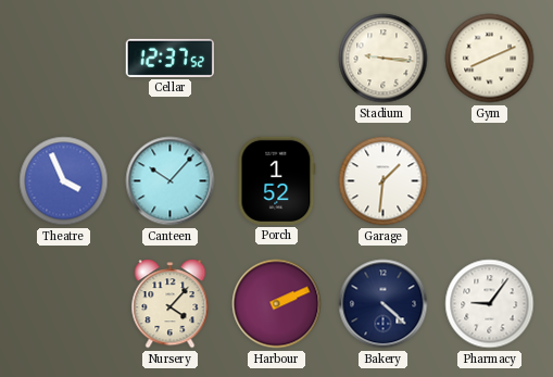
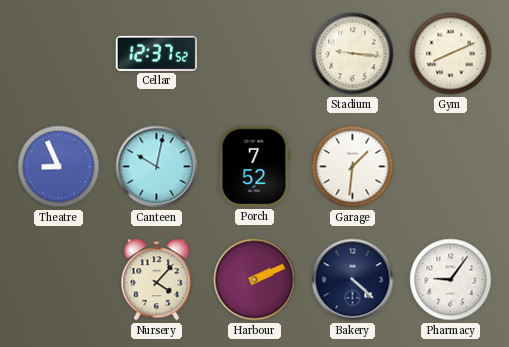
Theatre: 3:56 -> 8:56
Canteen: 10:07 -> 10:02
Porch: 1:52 -> 7:52
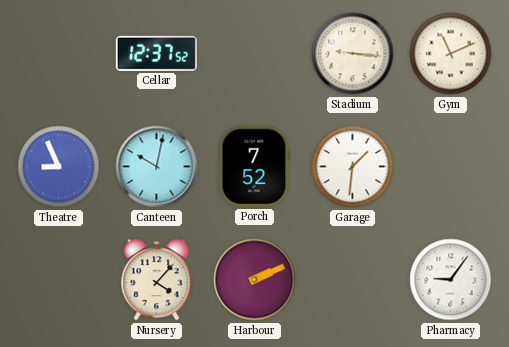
Gym: 8:11 -> 11:11
Bakery: 4:22 -> none
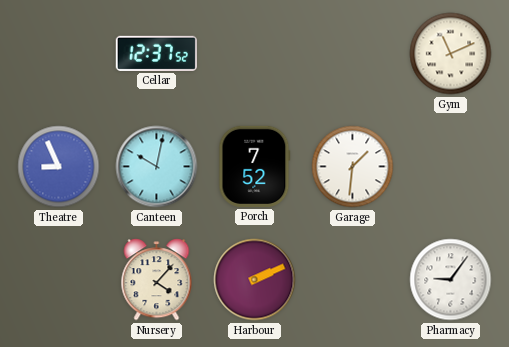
Stadium: 9:16 -> none
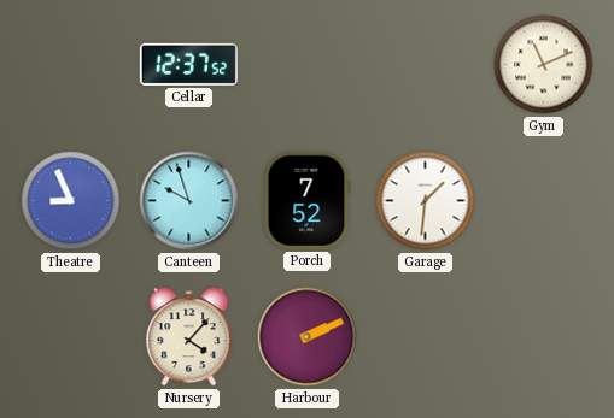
Canteen: 10:02 -> 9:57
Pharmacy: 9:06 -> none
